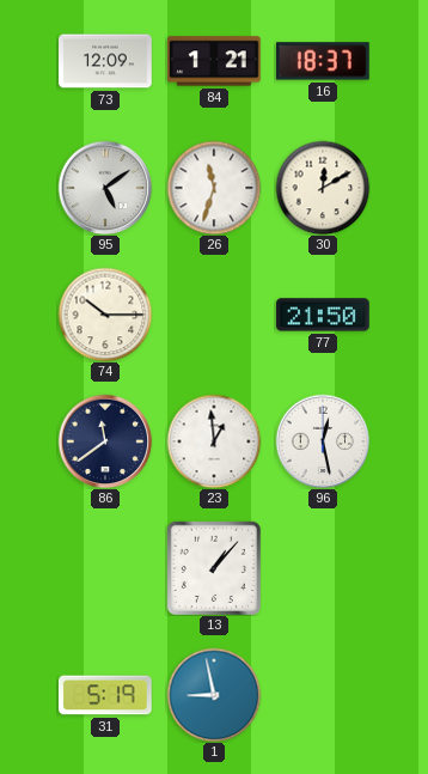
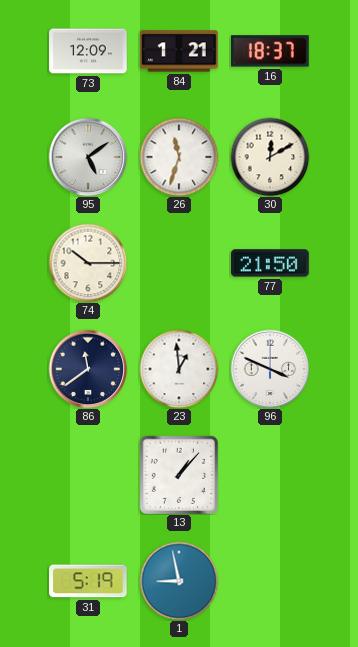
96: 12:28 -> 3:49
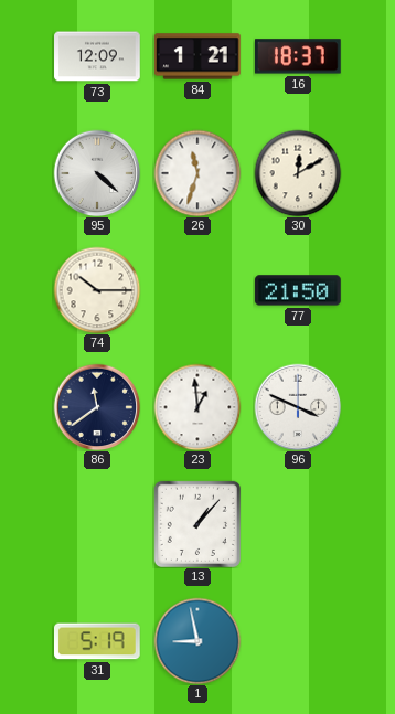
95: 5:09 -> 4:22
